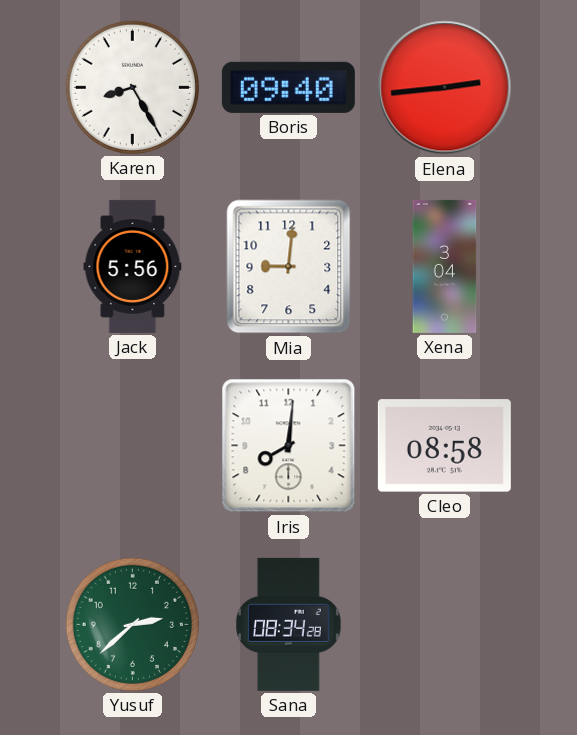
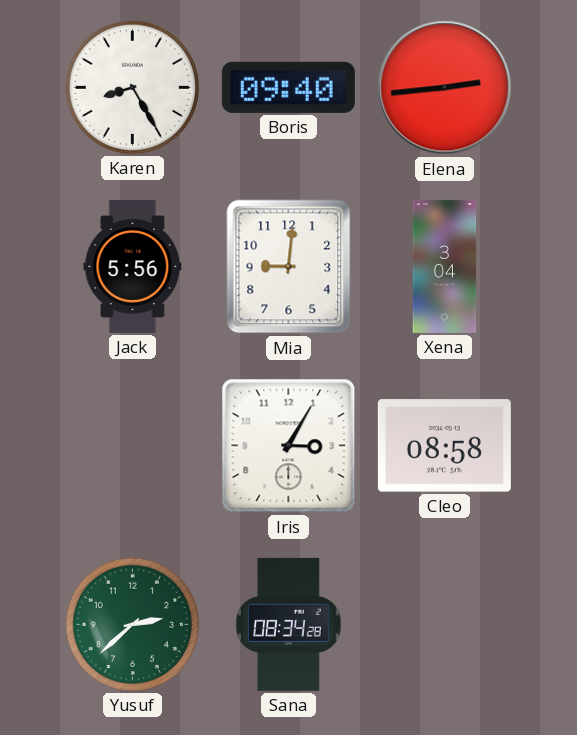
Iris: 8:01 -> 3:05
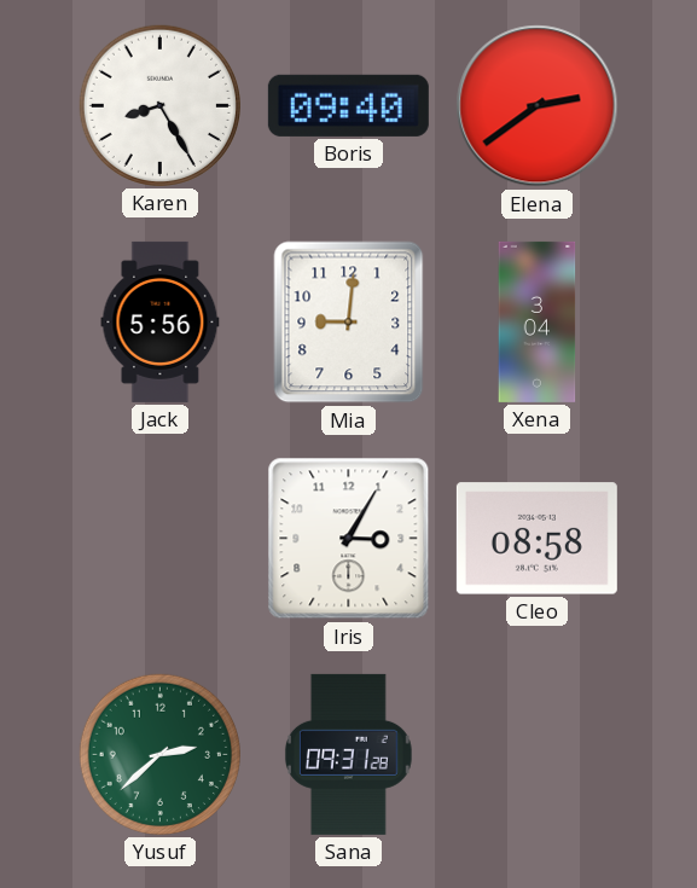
Elena: 2:44 -> 2:39
Sana: 08:34 -> 09:31
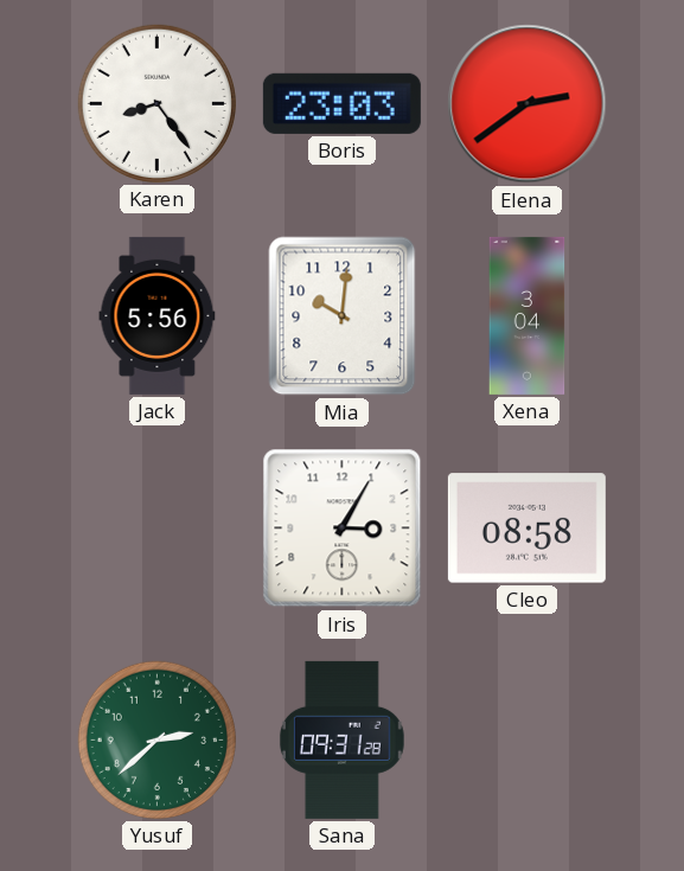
Karen: 8:25 -> 8:24
Boris: 09:40 -> 23:03
Mia: 9:01 -> 10:01
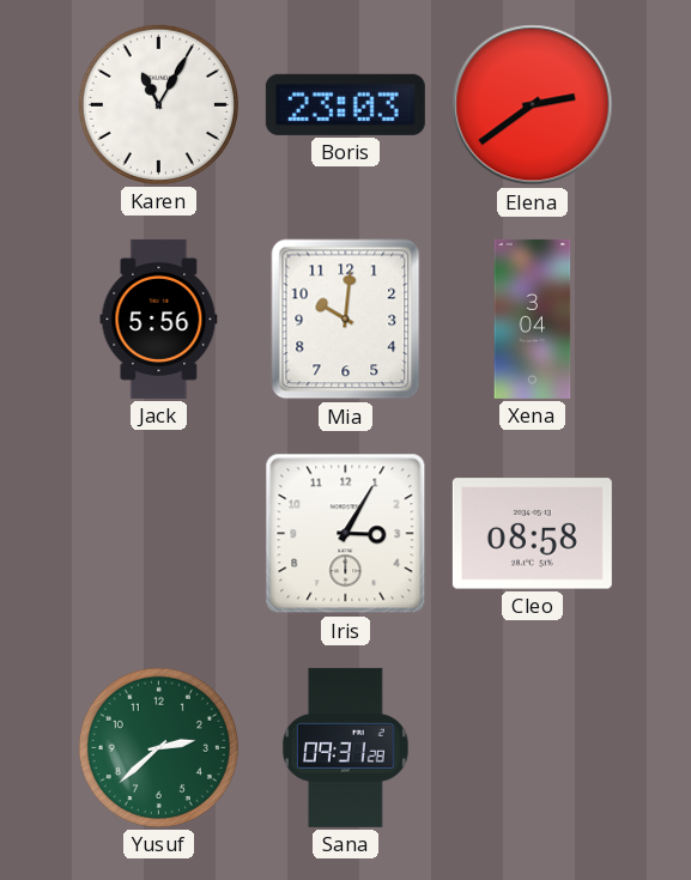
Karen: 8:24 -> 11:05
